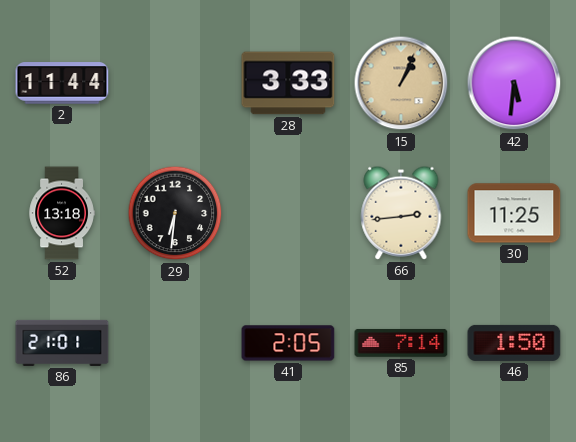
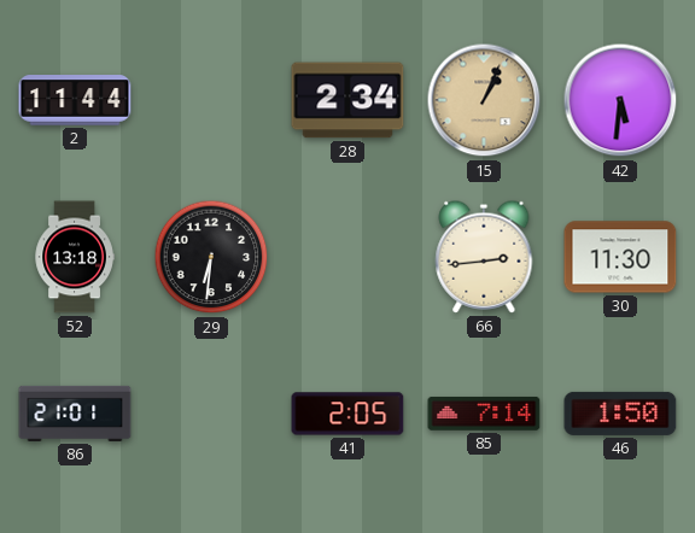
28: 3:33 -> 2:34
30: 11:25 -> 11:30
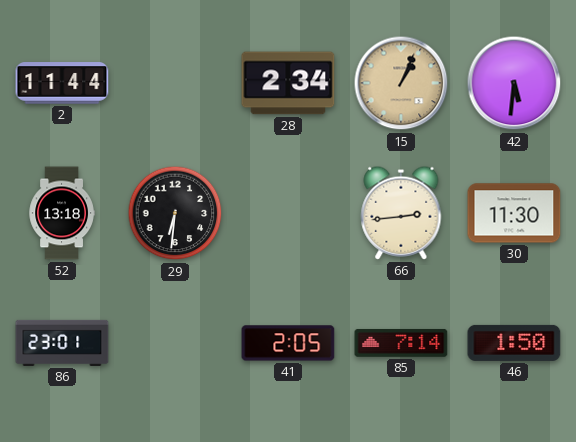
86: 21:01 -> 23:01
